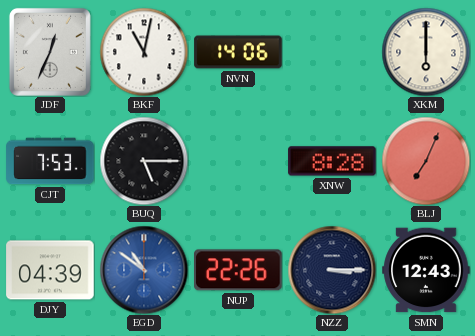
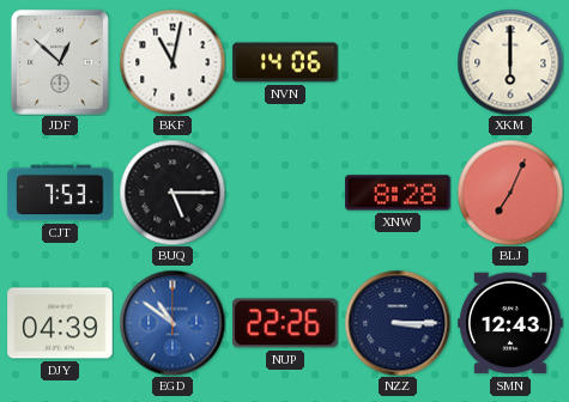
JDF: 12:34 -> 12:52
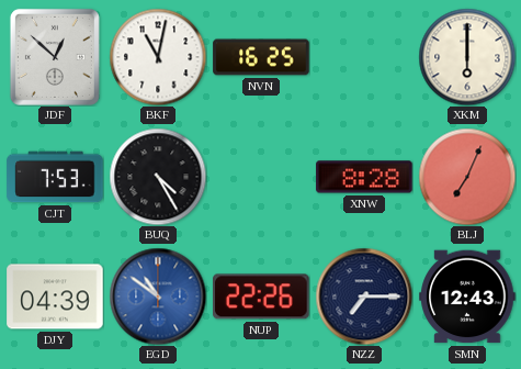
NVN: 14:06 -> 16:25
BUQ: 5:15 -> 4:25
NZZ: 3:15 -> 7:15
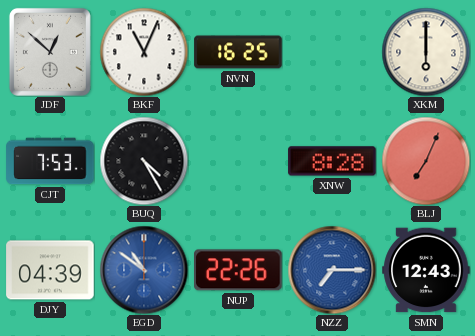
BKF: 11:02 -> 11:04
NZZ dial: navy -> blue
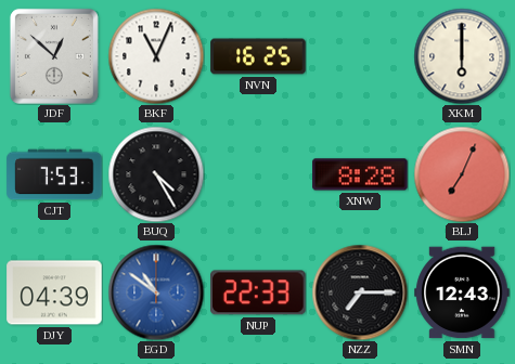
NUP: 22:26 -> 22:33
NZZ dial: blue -> black
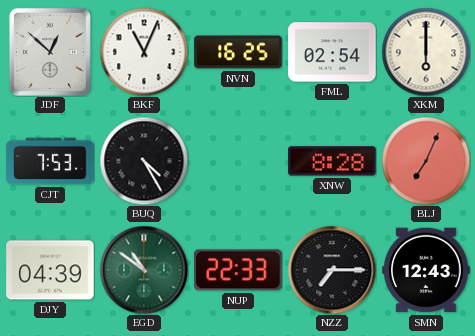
FML: none -> 02:54
EGD dial: blue -> green
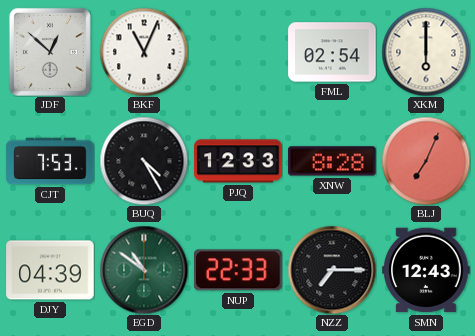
NVN: 16:25 -> none
PJQ: none -> 12:33
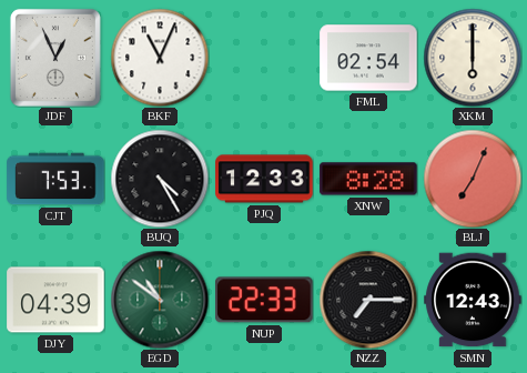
JDF: 12:52 -> 12:56
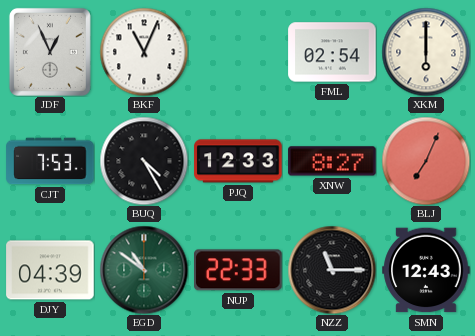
XNW: 8:28 -> 8:27
NZZ: 7:15 -> 11:15
